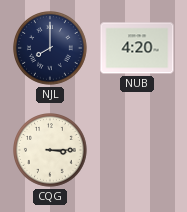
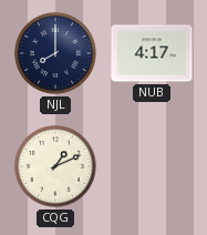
NUB: 4:20 -> 4:17
CQG: 3:15 -> 1:11
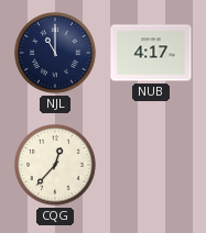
NJL: 8:00 -> 11:00
CQG: 1:11 -> 12:37
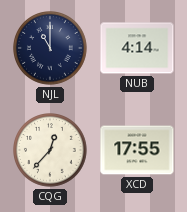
NUB: 4:17 -> 4:14
XCD: none -> 17:55
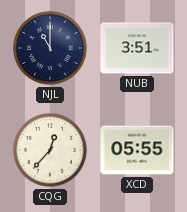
NUB: 4:14 -> 3:51
XCD: 17:55 -> 05:55
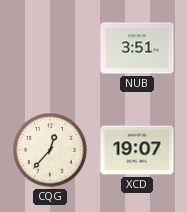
NJL: 11:00 -> none
XCD: 05:55 -> 19:07
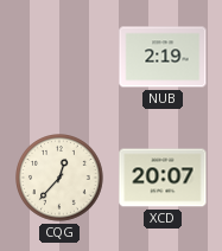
NUB: 3:51 -> 2:19
XCD: 19:07 -> 20:07
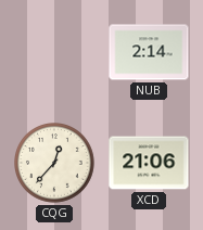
NUB: 2:19 -> 2:14
XCD: 20:07 -> 21:06
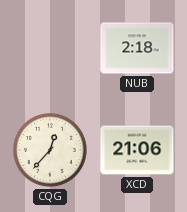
NUB: 2:14 -> 2:18
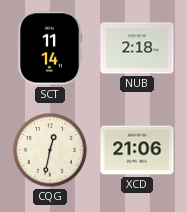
SCT: none -> 11:14
CQG: 12:37 -> 12:32
